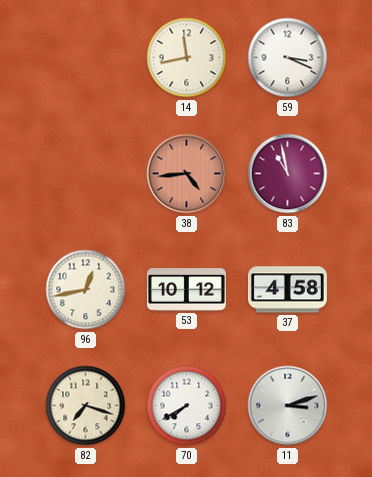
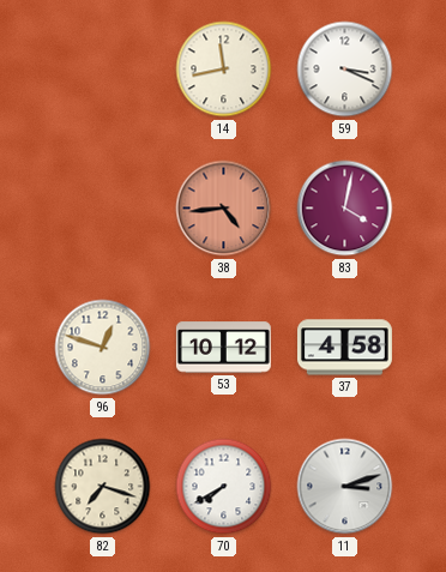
83: 10:58 -> 4:02
96: 12:43 -> 12:48
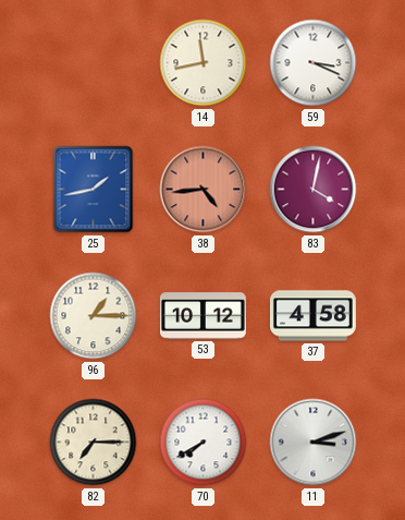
25: none -> 1:43
96: 12:48 -> 1:15
82: 7:18 -> 7:15
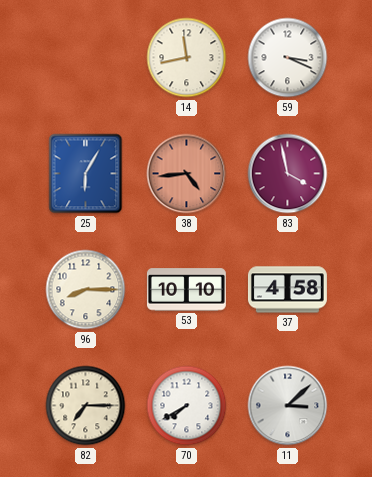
25: 1:43 -> 6:05
83: 4:02 -> 3:58
96: 1:15 -> 8:15
53: 10:12 -> 10:10
11: 3:12 -> 3:08
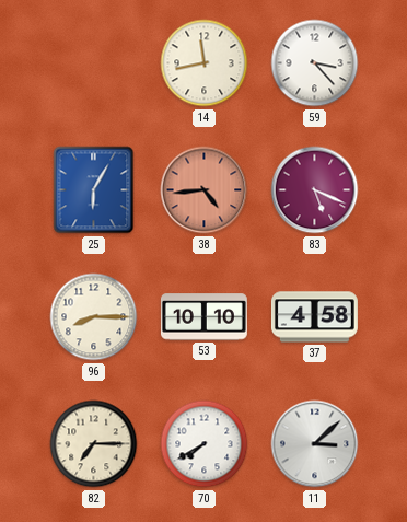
59: 3:19 -> 3:23
83: 3:58 -> 5:19
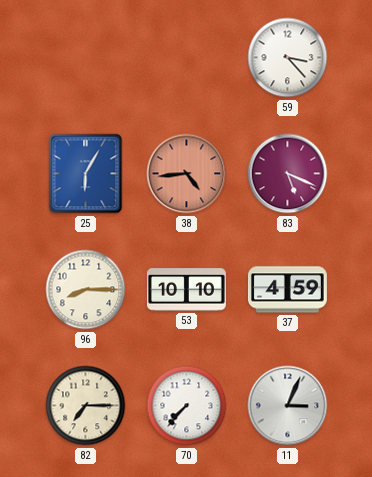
14: 11:43 -> none
37: 4:58 -> 4:59
70: 7:40 -> 7:37
11: 3:08 -> 3:04
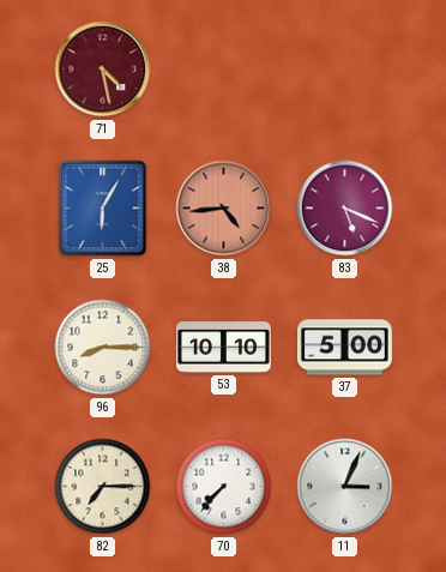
71: none -> 4:28
59: 3:23 -> none
37: 4:59 -> 5:00
